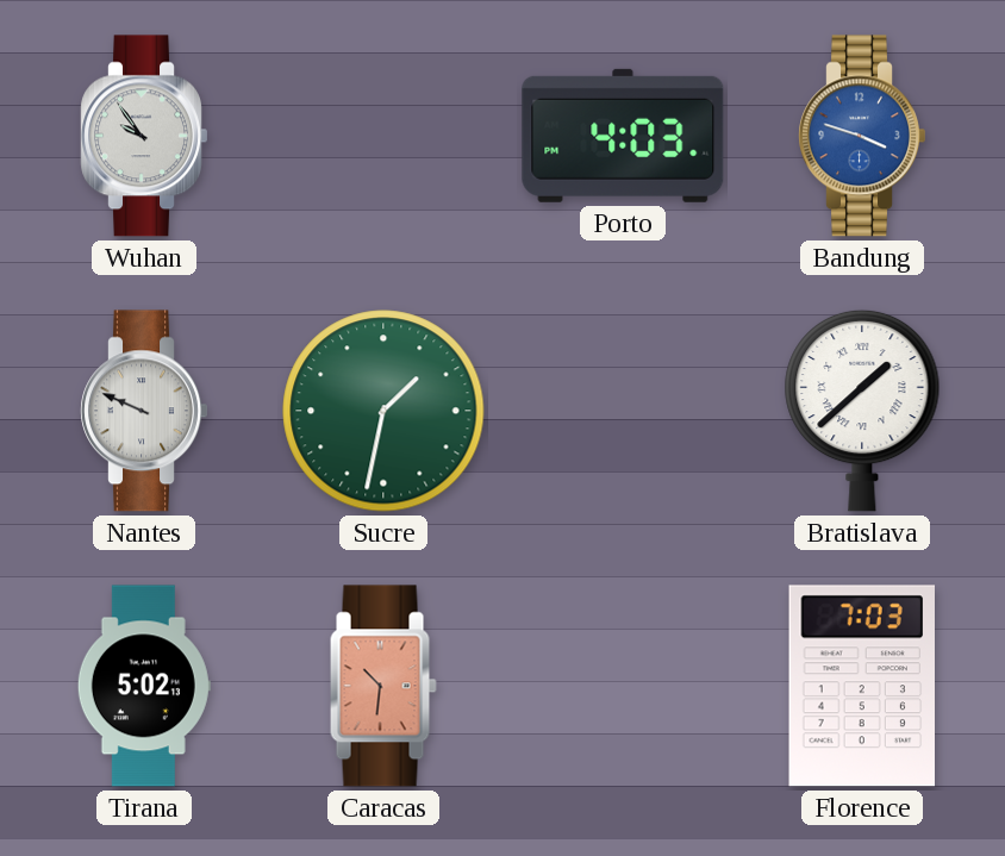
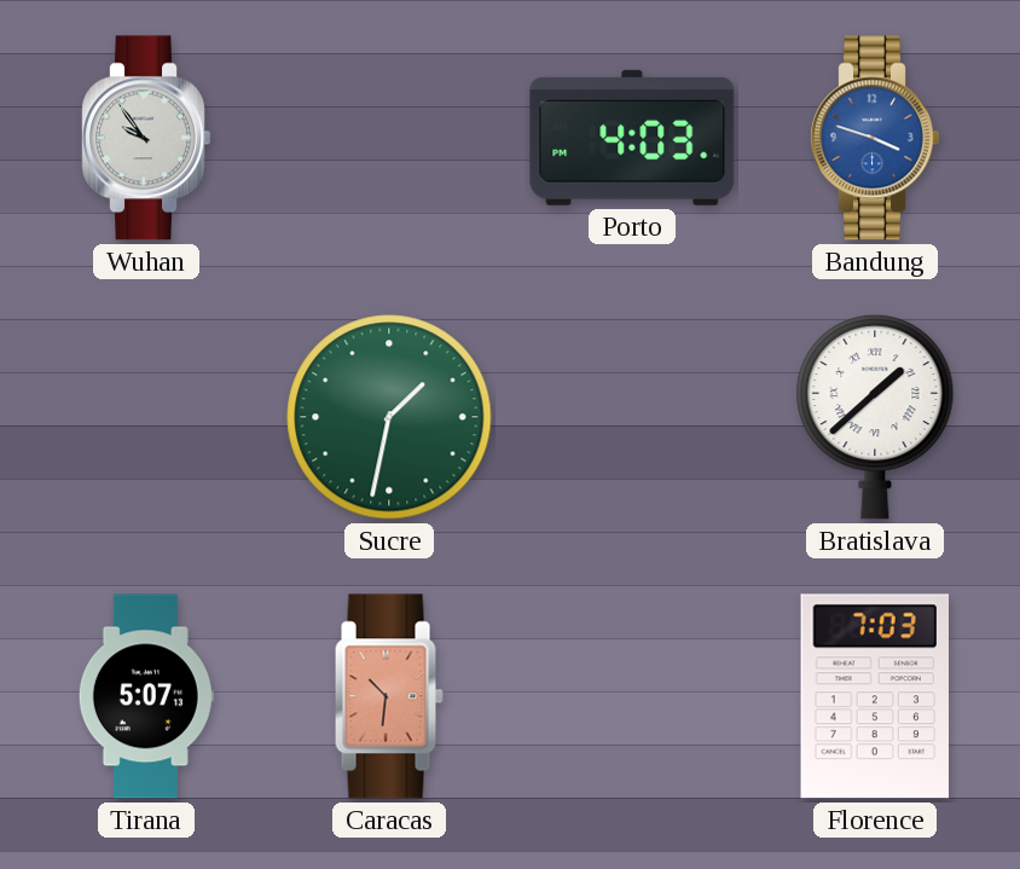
Nantes: 9:49 -> none
Tirana: 5:02 -> 5:07
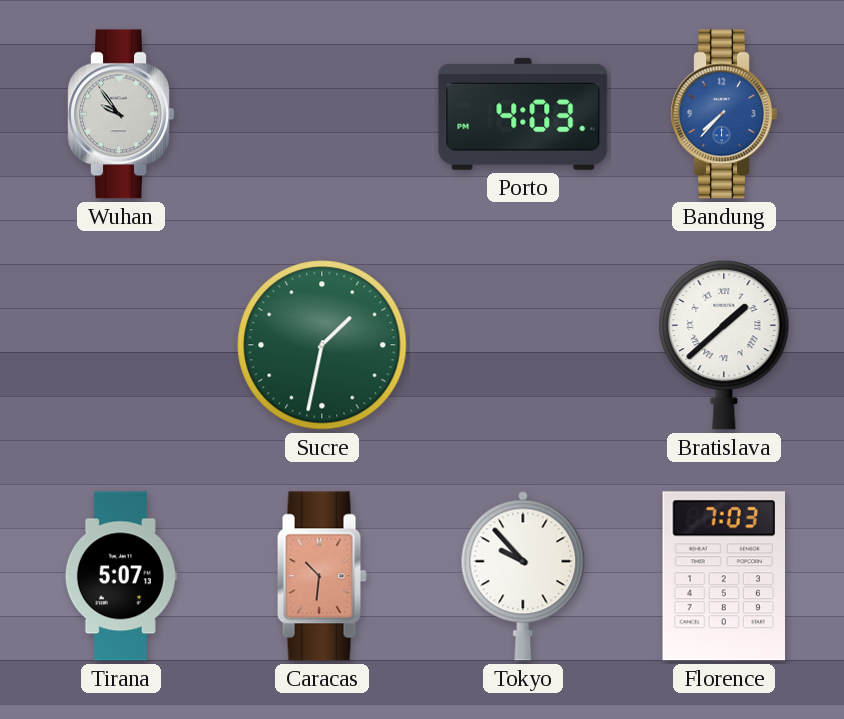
Bandung: 3:48 -> 7:37
Tokyo: none -> 9:53
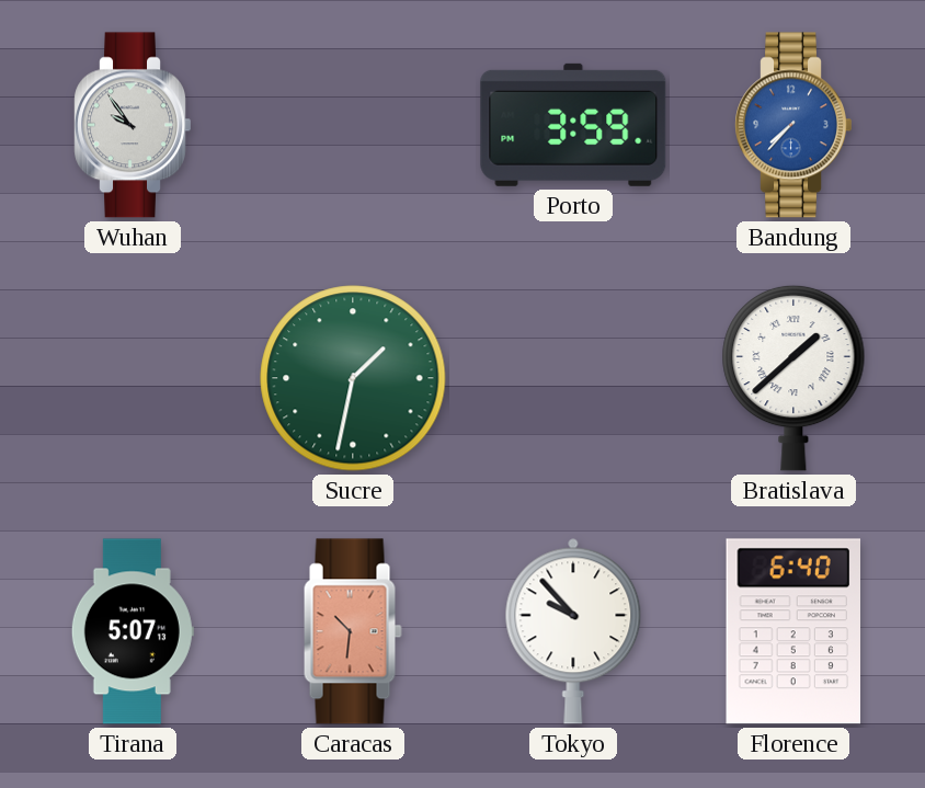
Porto: 4:03 -> 3:59
Florence: 7:03 -> 6:40
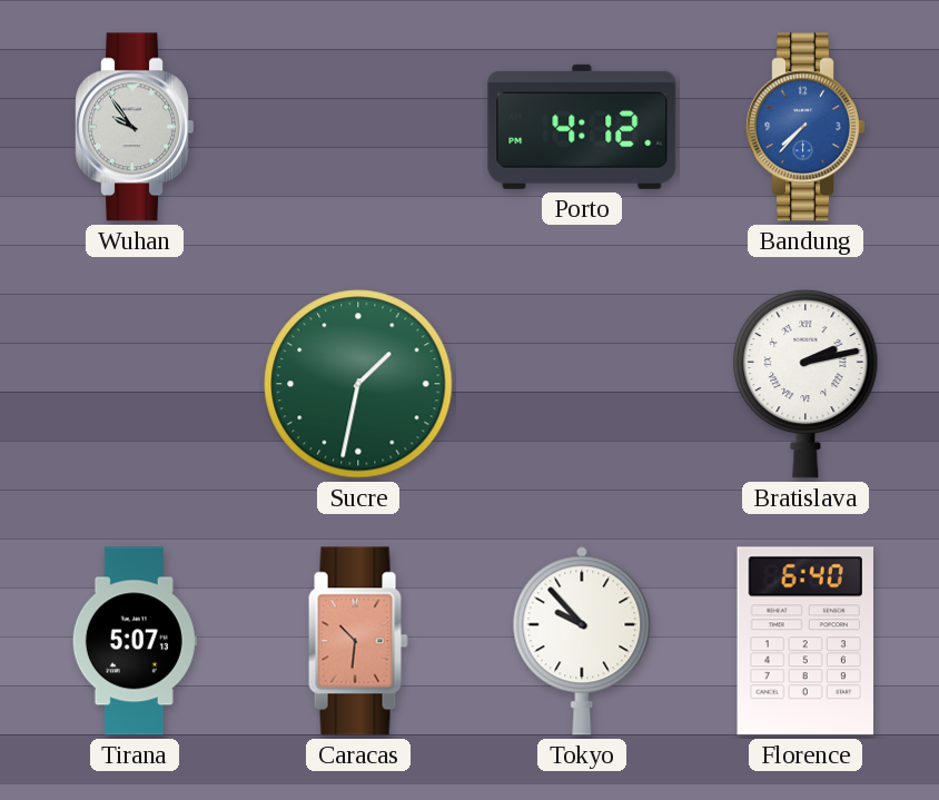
Porto: 3:59 -> 4:12
Bratislava: 1:38 -> 2:13
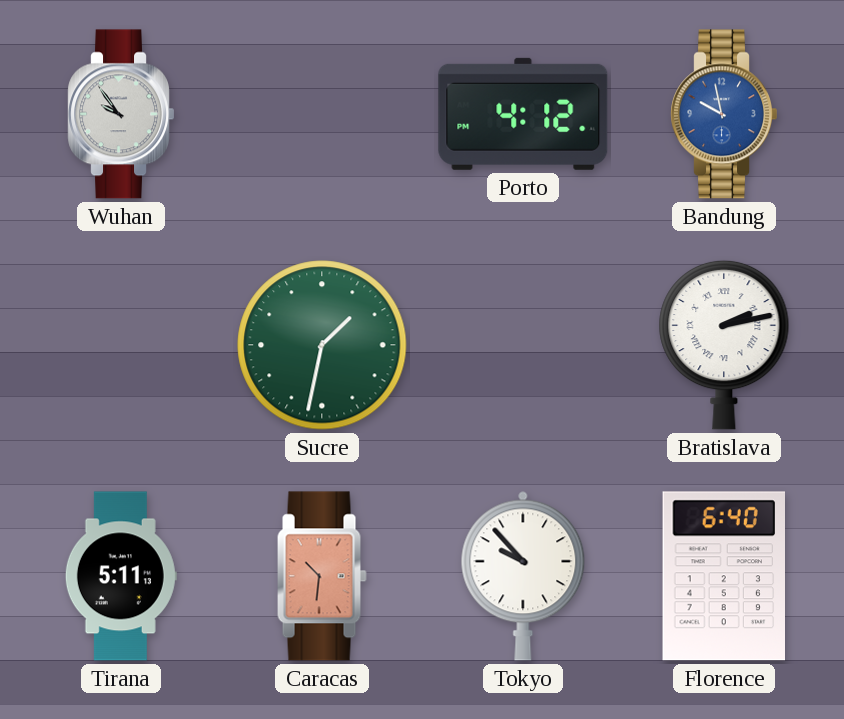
Bandung: 7:37 -> 9:58
Tirana: 5:07 -> 5:11
